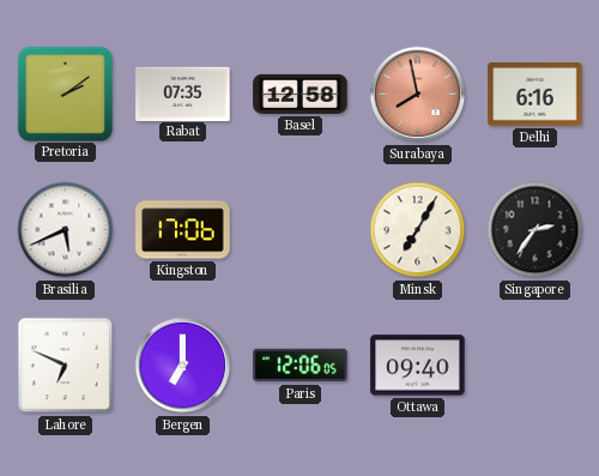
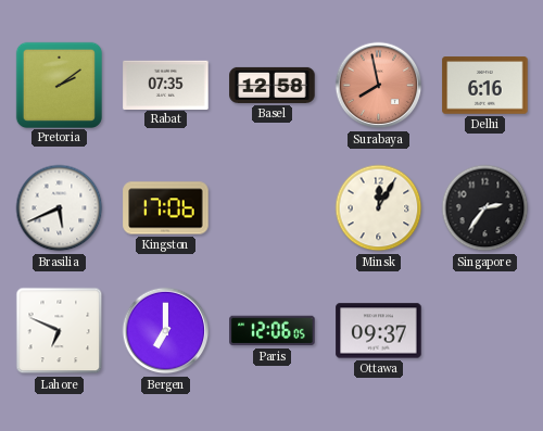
Minsk: 7:05 -> 12:05
Ottawa: 09:40 -> 09:37
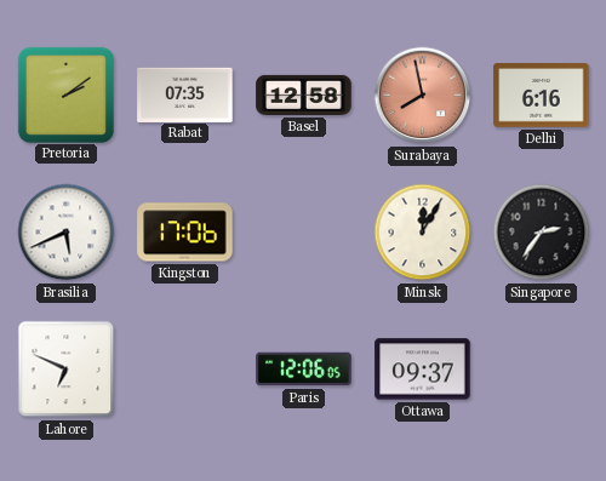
Bergen: 7:00 -> none
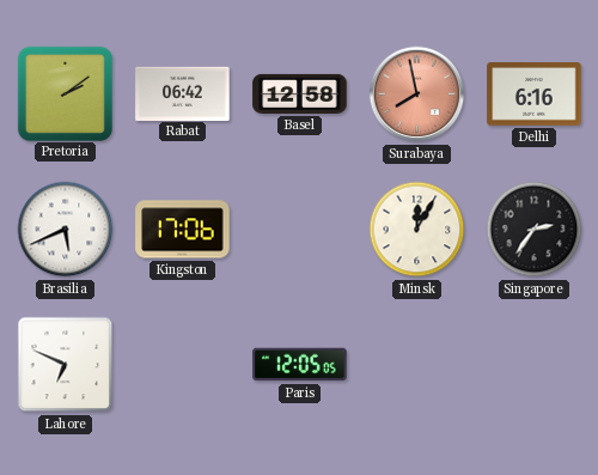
Rabat: 07:35 -> 06:42
Paris: 12:06 -> 12:05
Ottawa: 09:37 -> none
